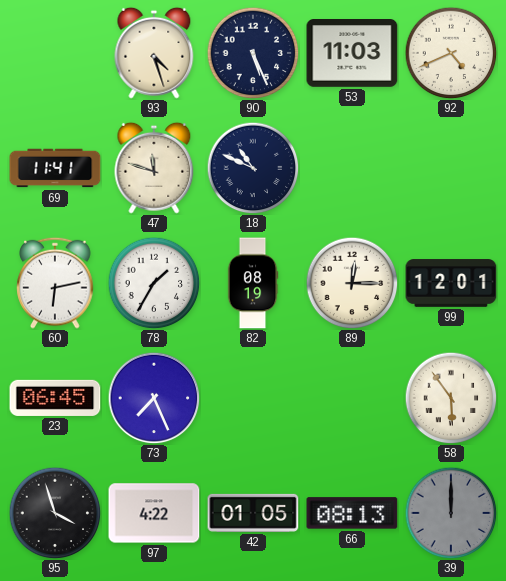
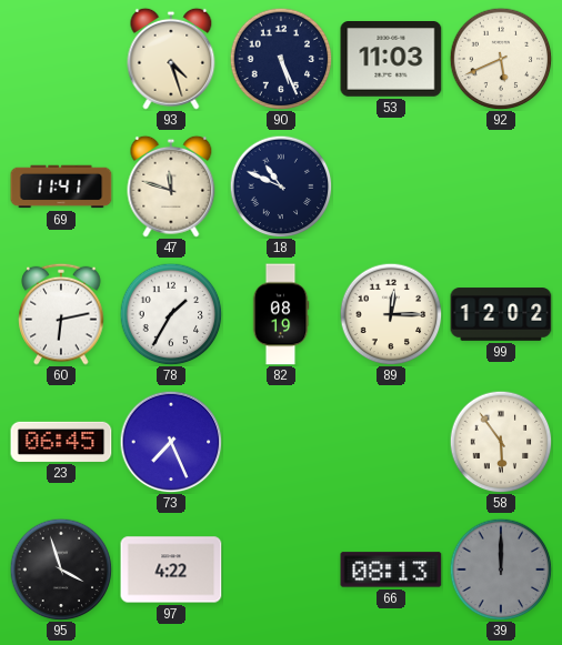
92: 4:41 -> 5:41
99: 12:01 -> 12:02
42: 01:05 -> none
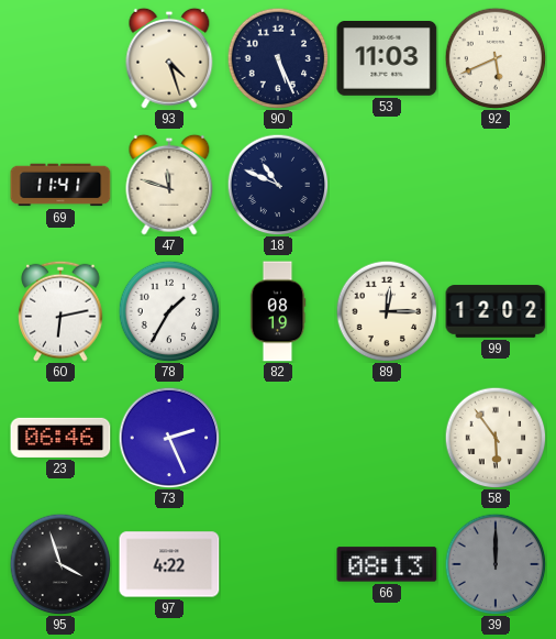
23: 06:45 -> 06:46
73: 7:26 -> 2:26
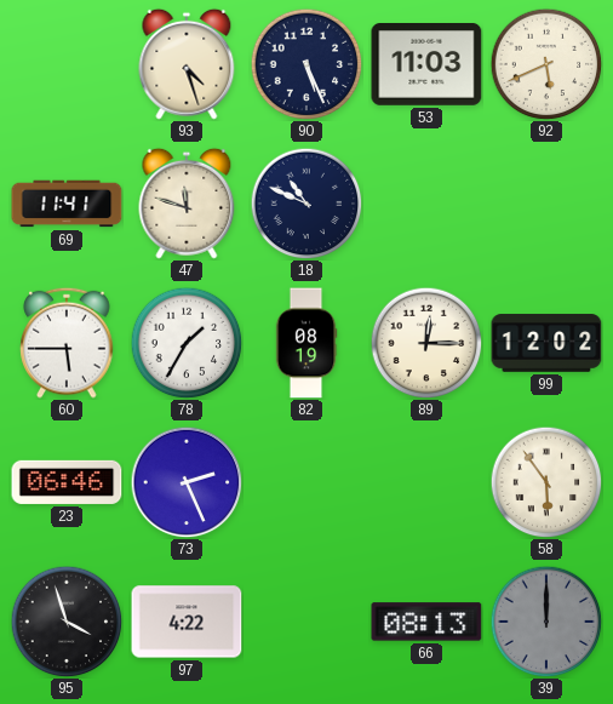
60: 6:13 -> 5:45
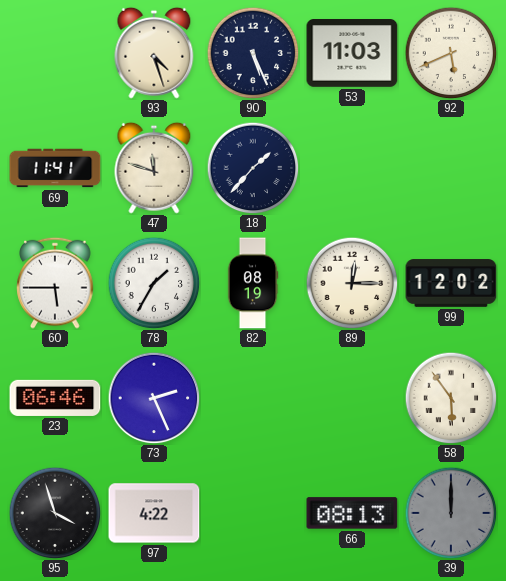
18: 10:49 -> 1:37
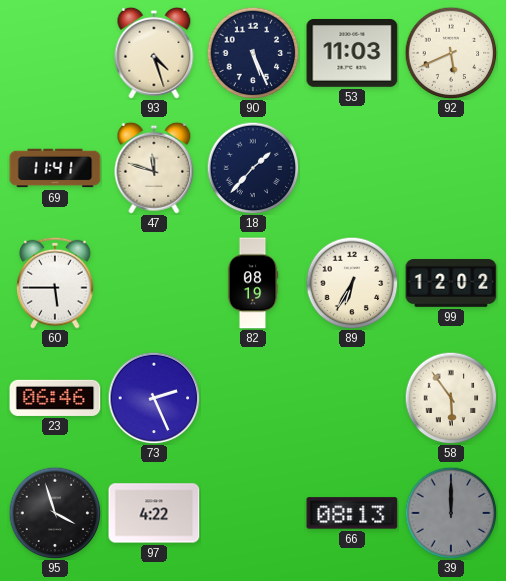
78: 1:35 -> none
89: 12:15 -> 6:35
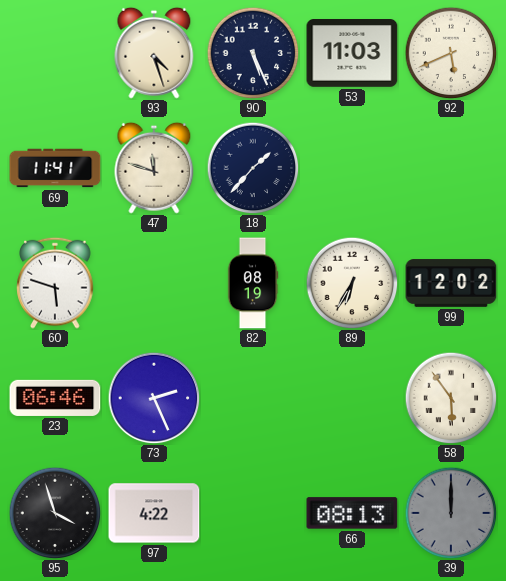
60: 5:45 -> 5:48
